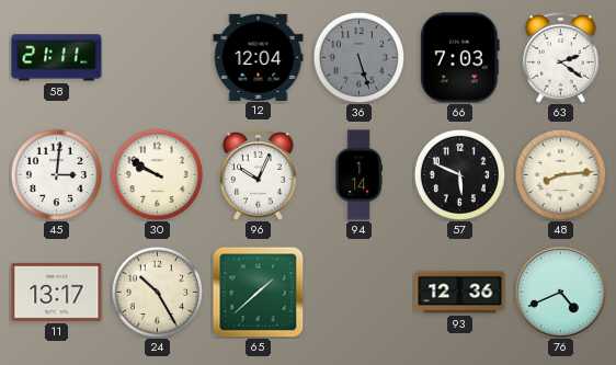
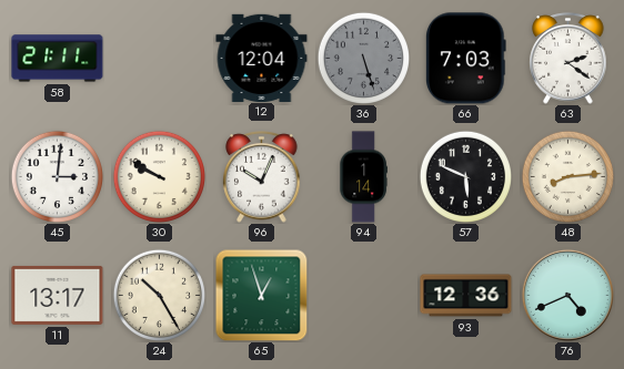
65: 1:38 -> 12:57
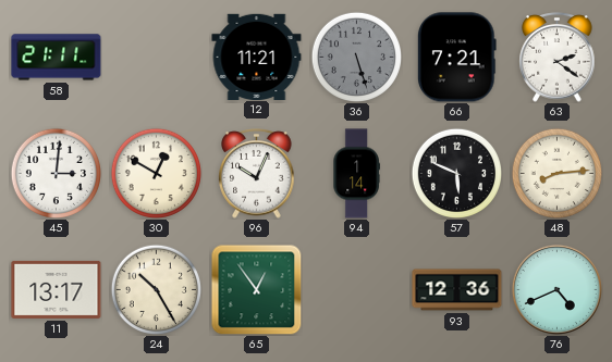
12: 12:04 -> 11:21
66: 7:03 -> 7:21
30: 9:50 -> 12:50
65: 12:57 -> 12:54
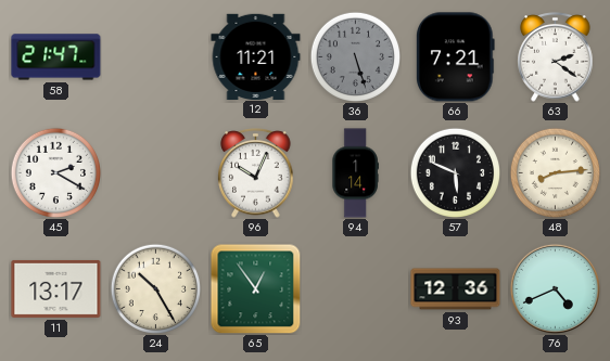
58: 21:11 -> 21:47
45: 3:01 -> 2:20
30: 12:50 -> none
